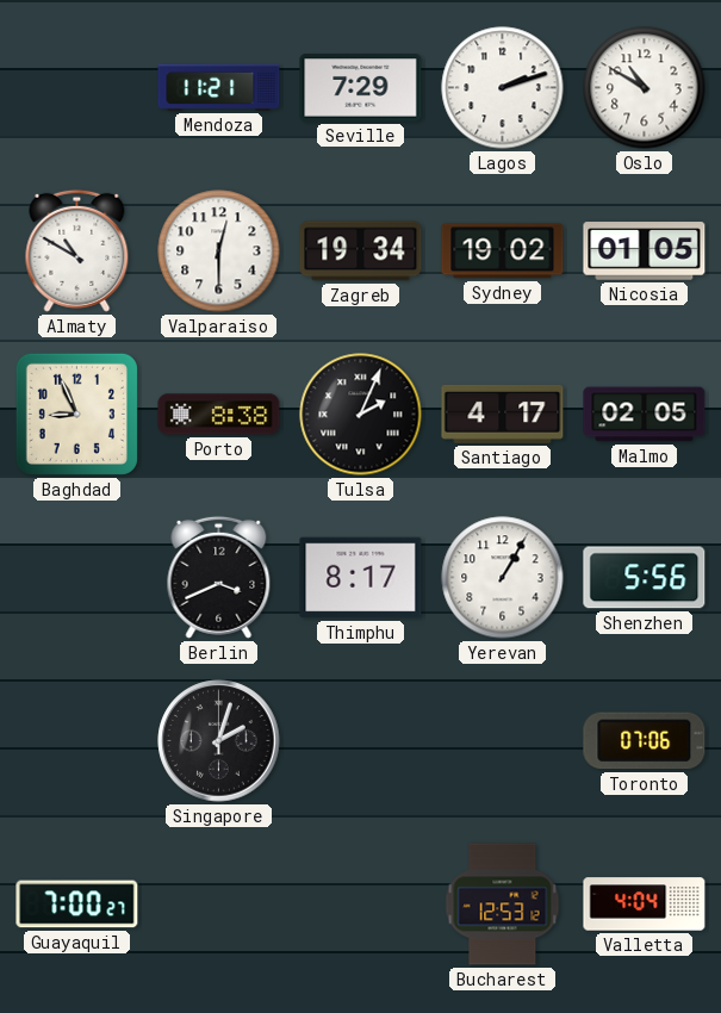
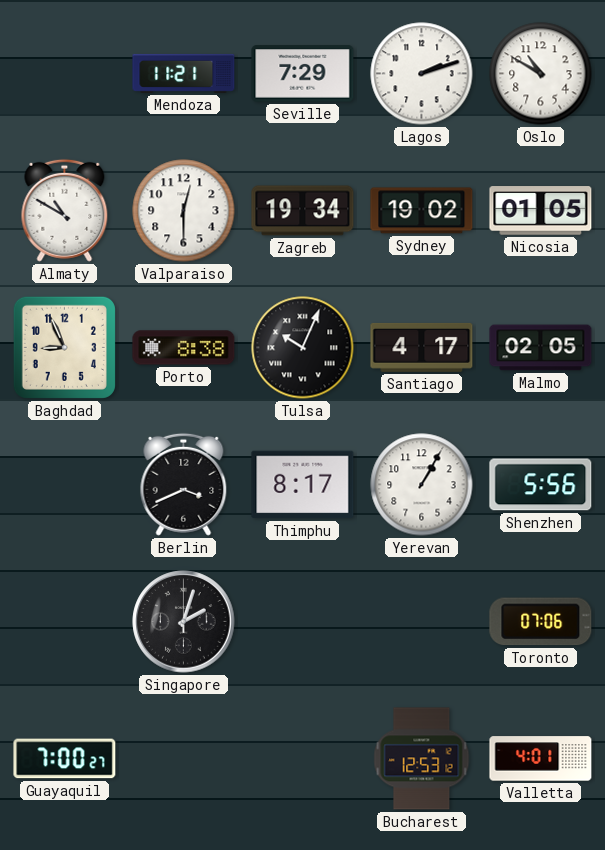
Tulsa: 2:04 -> 10:04
Valletta: 4:04 -> 4:01
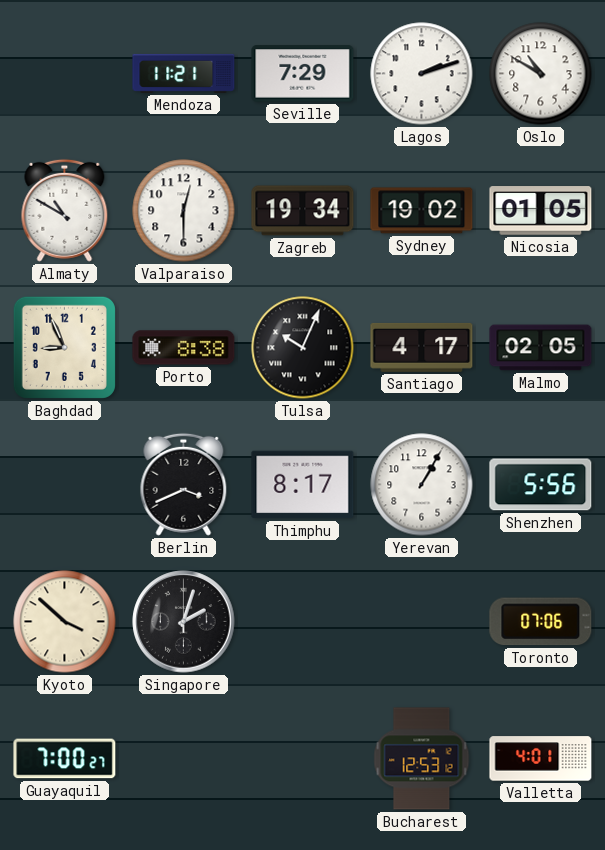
Kyoto: none -> 3:52
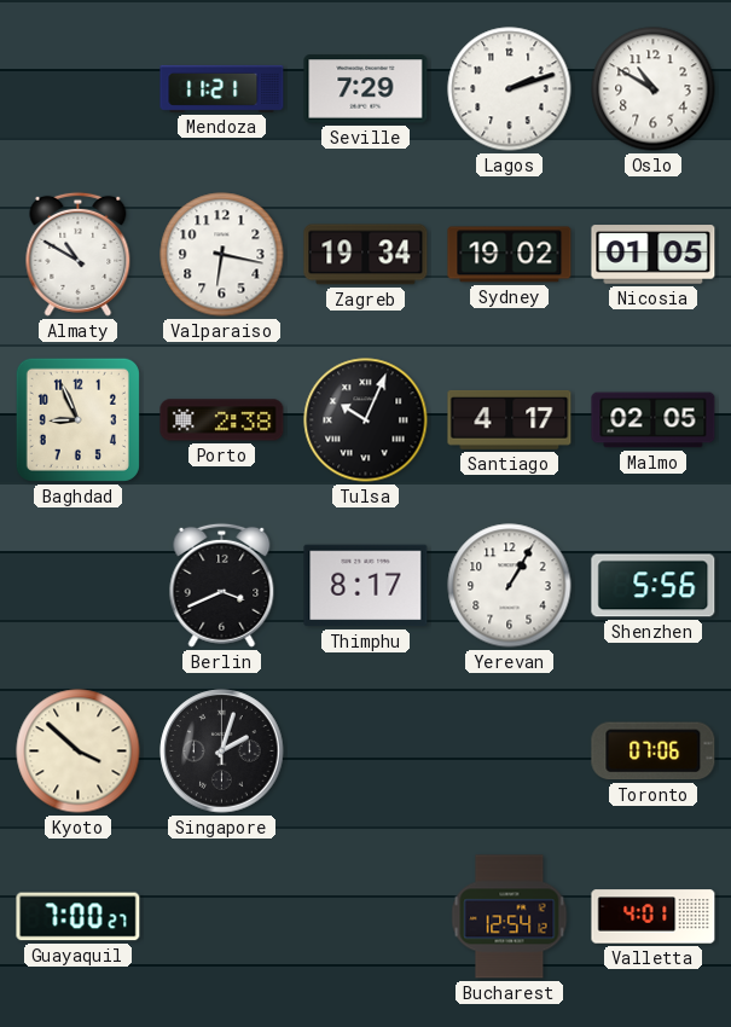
Valparaiso: 12:30 -> 6:17
Porto: 8:38 -> 2:38
Bucharest: 12:53 -> 12:54
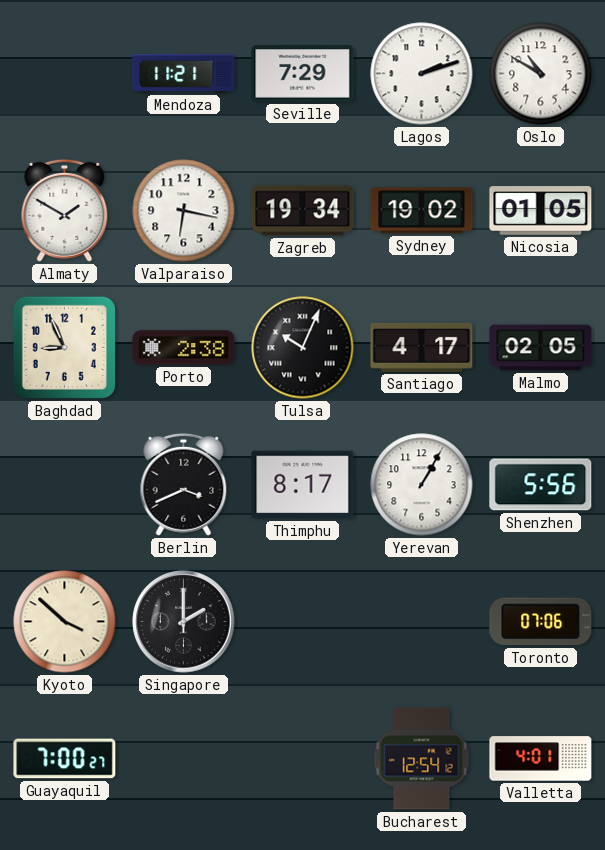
Almaty: 10:50 -> 1:50
Singapore: 2:03 -> 2:00
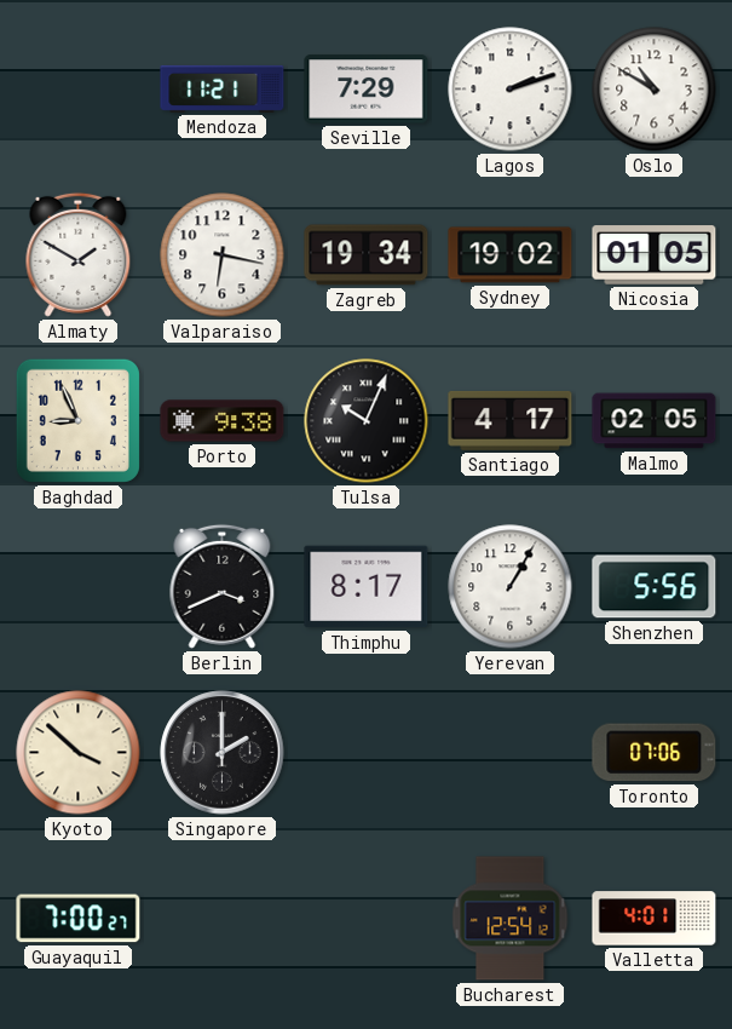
Porto: 2:38 -> 9:38
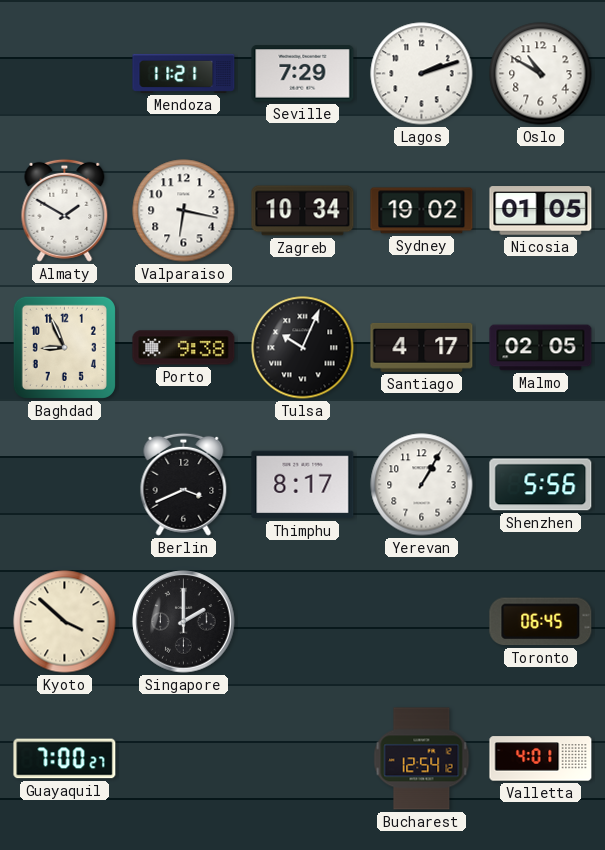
Zagreb: 19:34 -> 10:34
Toronto: 07:06 -> 06:45
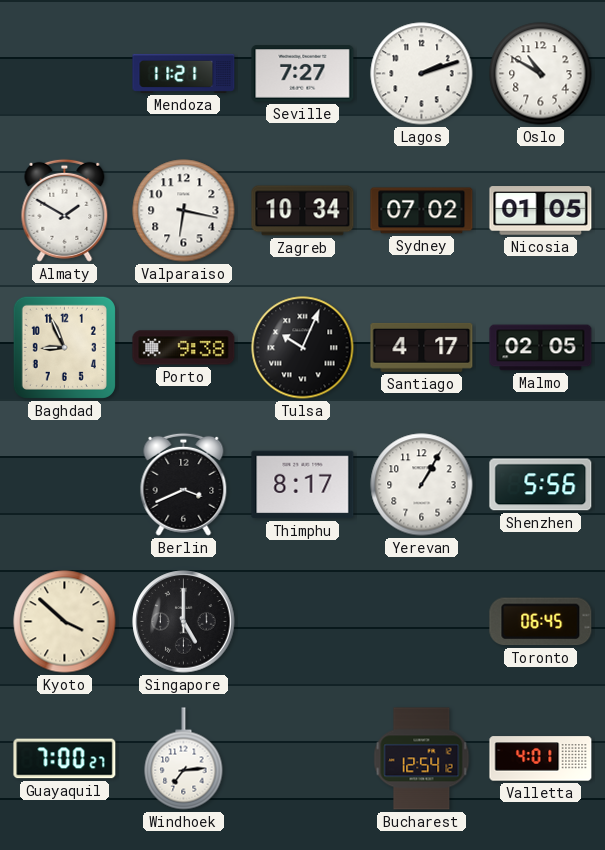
Seville: 7:29 -> 7:27
Sydney: 19:02 -> 07:02
Singapore: 2:00 -> 5:00
Windhoek: none -> 7:14
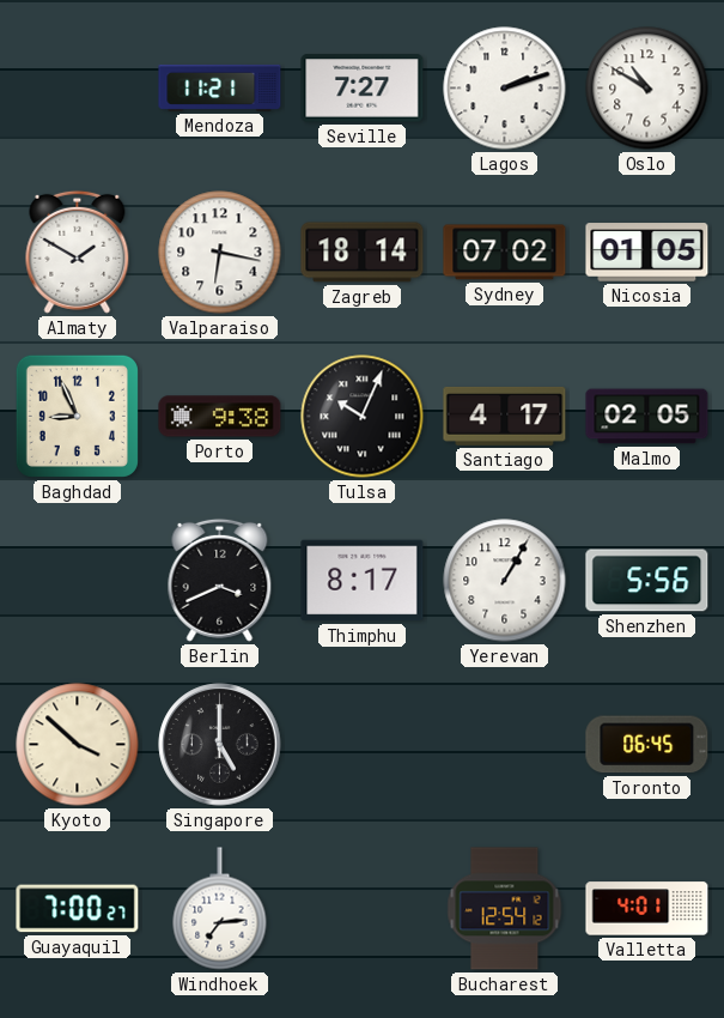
Zagreb: 10:34 -> 18:14
